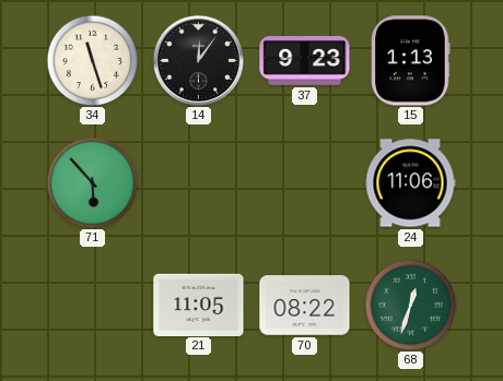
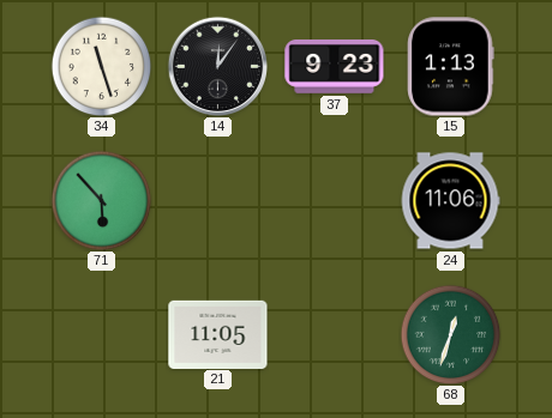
70: 08:22 -> none
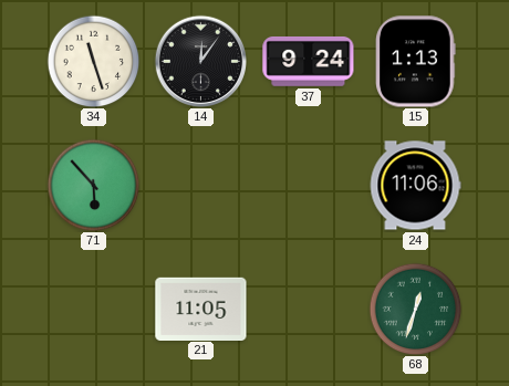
37: 9:23 -> 9:24
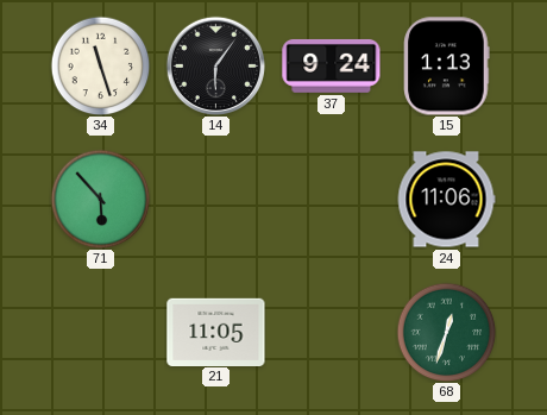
14: 12:06 -> 6:06
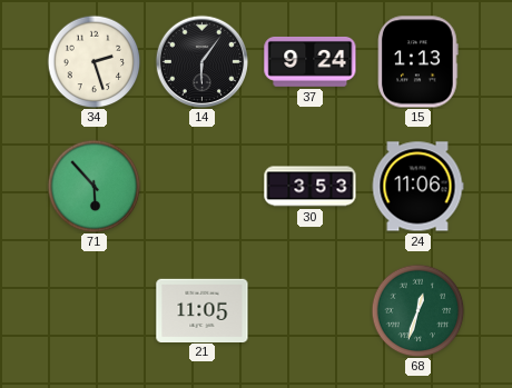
34: 11:27 -> 2:27
30: none -> 3:53
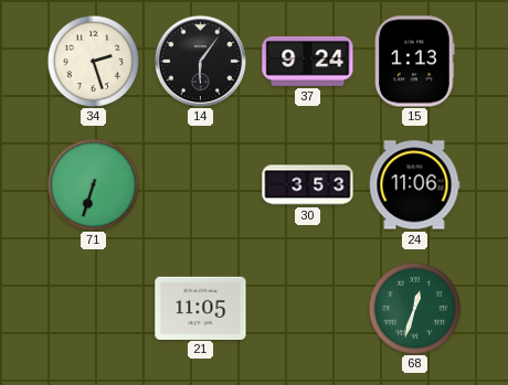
71: 5:53 -> 6:33
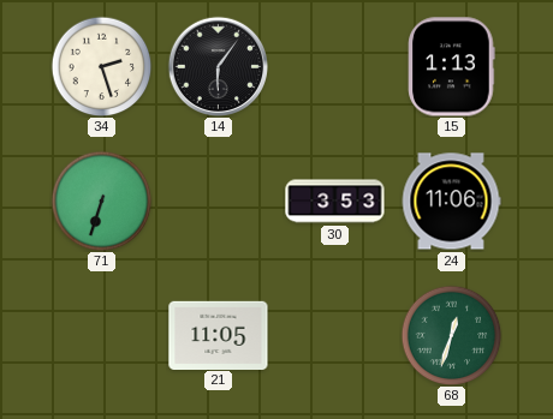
37: 9:24 -> none
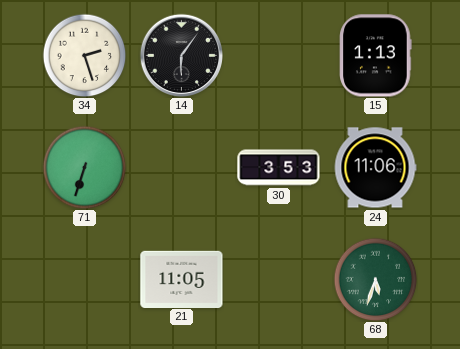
68: 12:33 -> 5:33
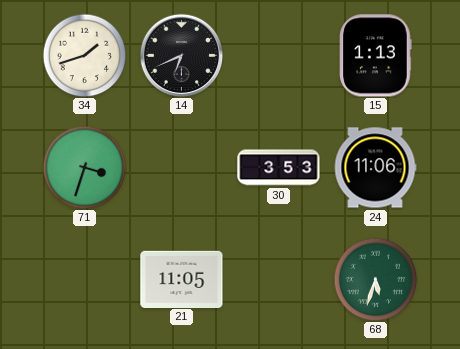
34: 2:27 -> 1:42
14: 6:06 -> 6:41
71: 6:33 -> 3:33
